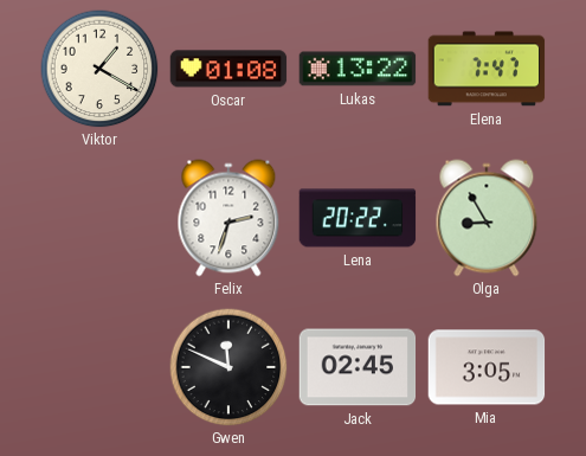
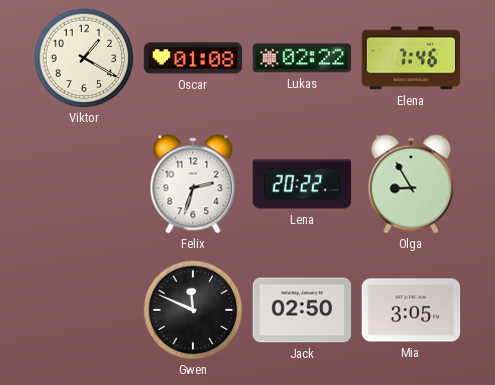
Lukas: 13:22 -> 02:22
Elena: 7:47 -> 7:46
Jack: 02:45 -> 02:50
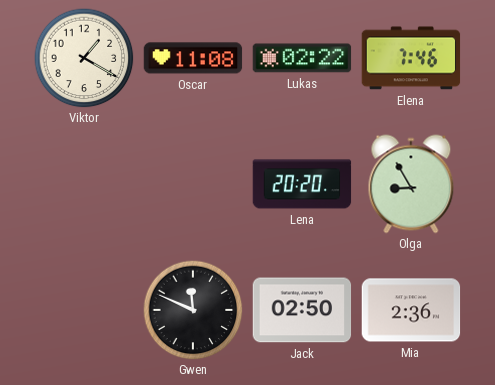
Oscar: 01:08 -> 11:08
Felix: 2:33 -> none
Lena: 20:22 -> 20:20
Mia: 3:05 -> 2:36
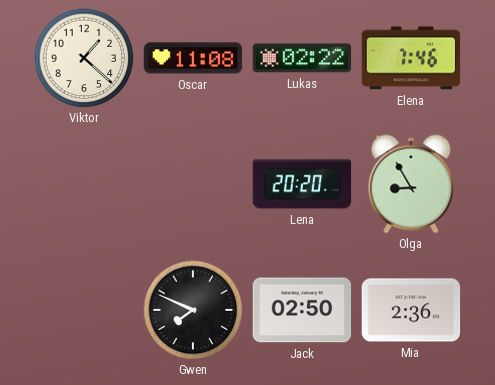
Viktor: 1:20 -> 1:22
Gwen: 11:49 -> 7:49
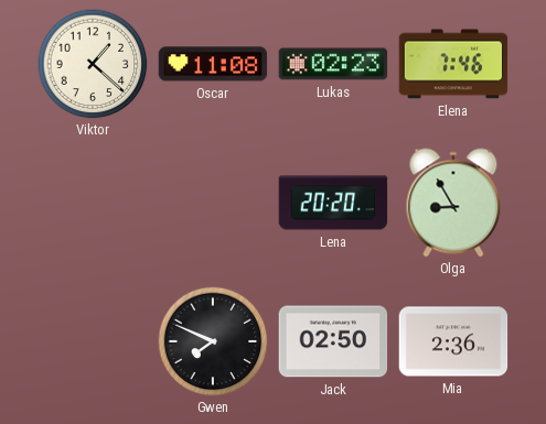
Lukas: 02:22 -> 02:23
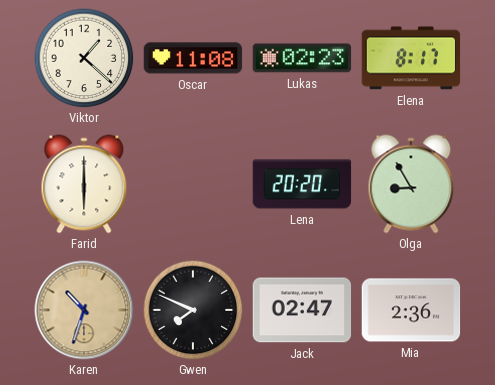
Elena: 7:46 -> 8:17
Farid: none -> 6:00
Karen: none -> 10:33
Jack: 02:50 -> 02:47
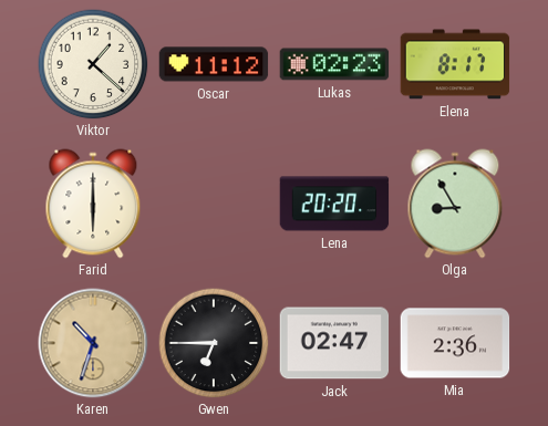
Oscar: 11:08 -> 11:12
Gwen: 7:49 -> 6:45
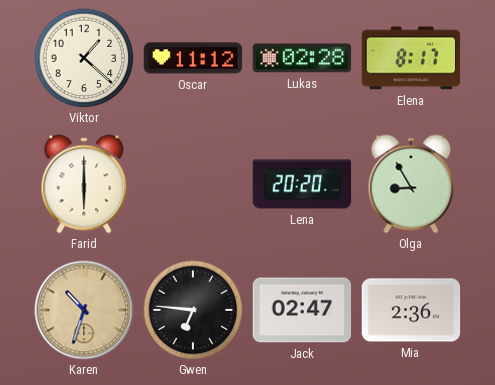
Lukas: 02:23 -> 02:28
Gwen: 6:45 -> 6:46
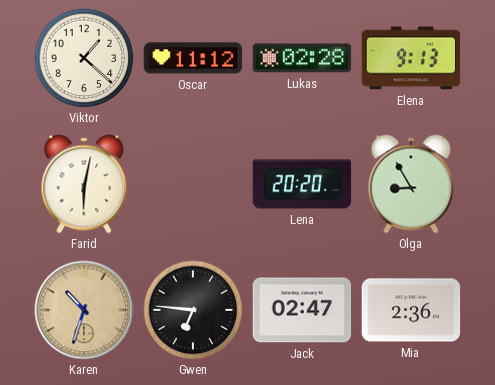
Elena: 8:17 -> 9:13
Farid: 6:00 -> 6:02
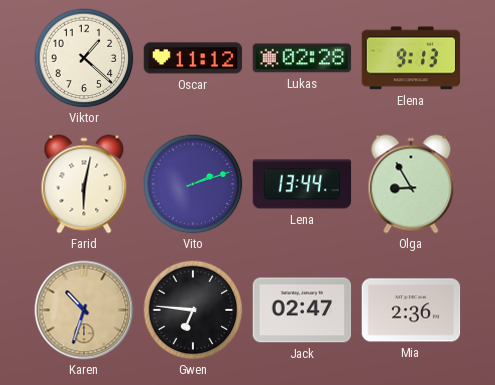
Vito: none -> 2:12
Lena: 20:20 -> 13:44
